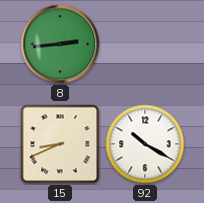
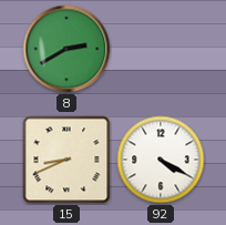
8: 2:44 -> 2:40
92: 10:20 -> 4:20
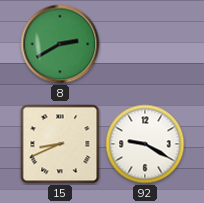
92: 4:20 -> 9:20
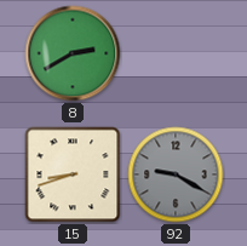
15: 8:41 -> 8:42
92 dial: white -> grey
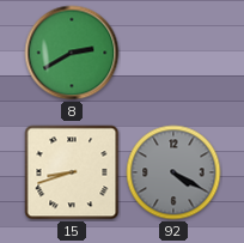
92: 9:20 -> 4:20
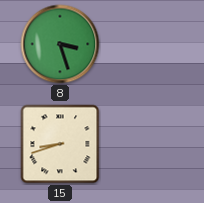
8: 2:40 -> 3:27
92: 4:20 -> none
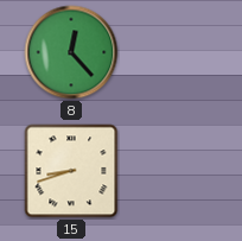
8: 3:27 -> 12:23
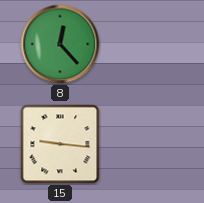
15: 8:42 -> 9:16
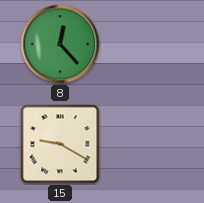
15: 9:16 -> 9:20
